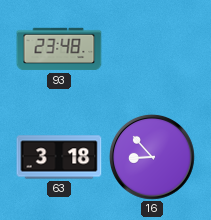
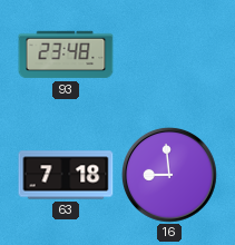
63: 3:18 -> 7:18
16: 8:53 -> 8:59
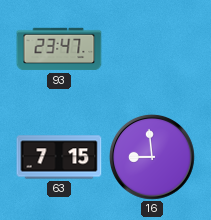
93: 23:48 -> 23:47
63: 7:18 -> 7:15
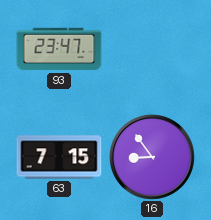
16: 8:59 -> 8:54
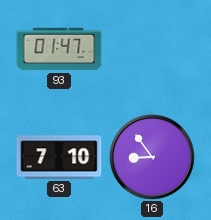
93: 23:47 -> 01:47
63: 7:15 -> 7:10
